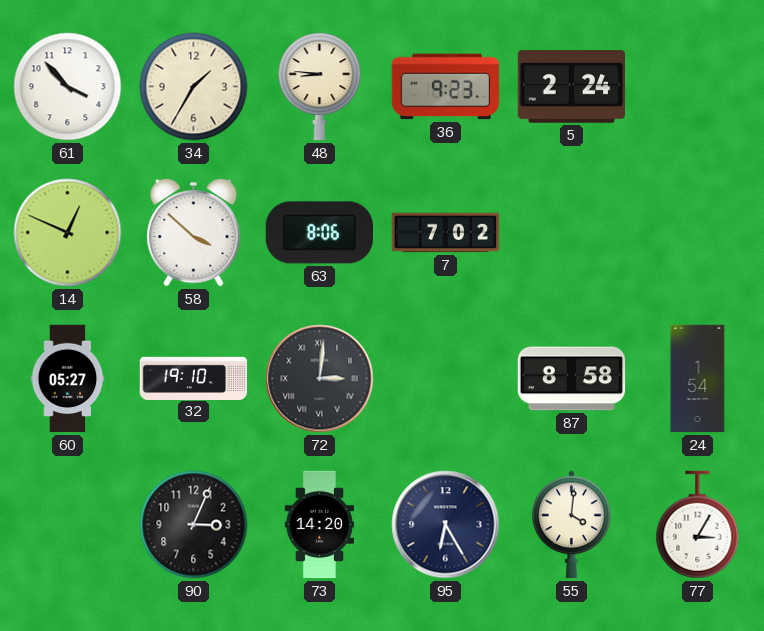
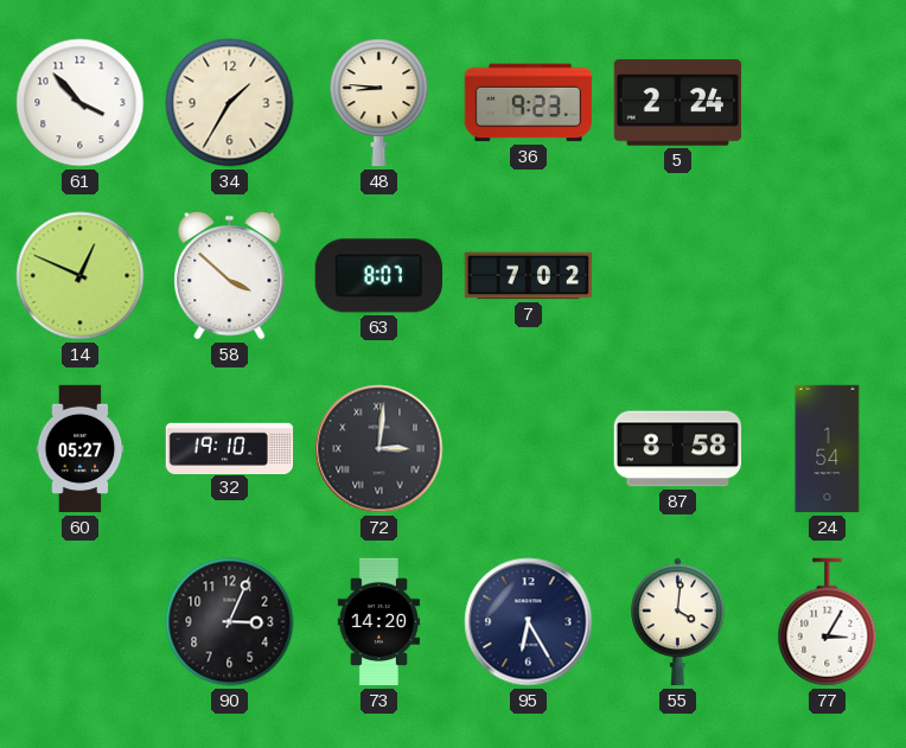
63: 8:06 -> 8:07
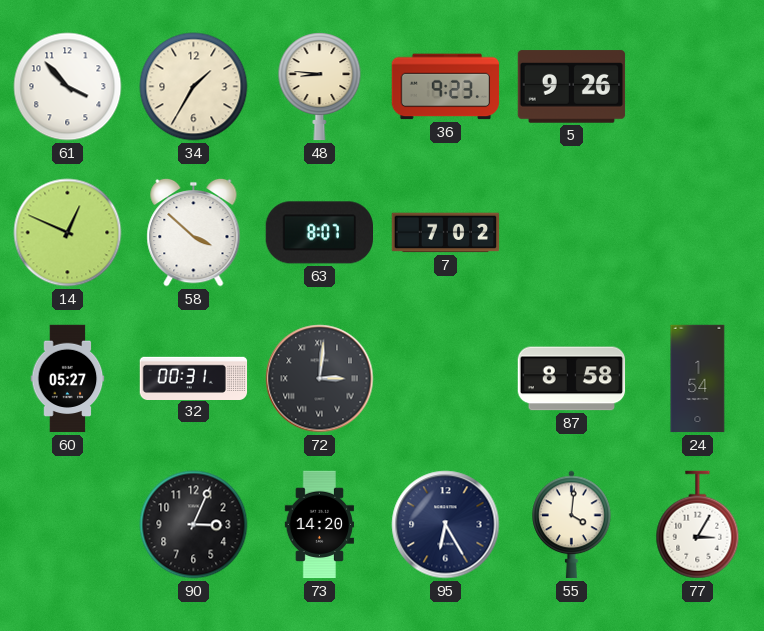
5: 2:24 -> 9:26
32: 19:10 -> 00:31
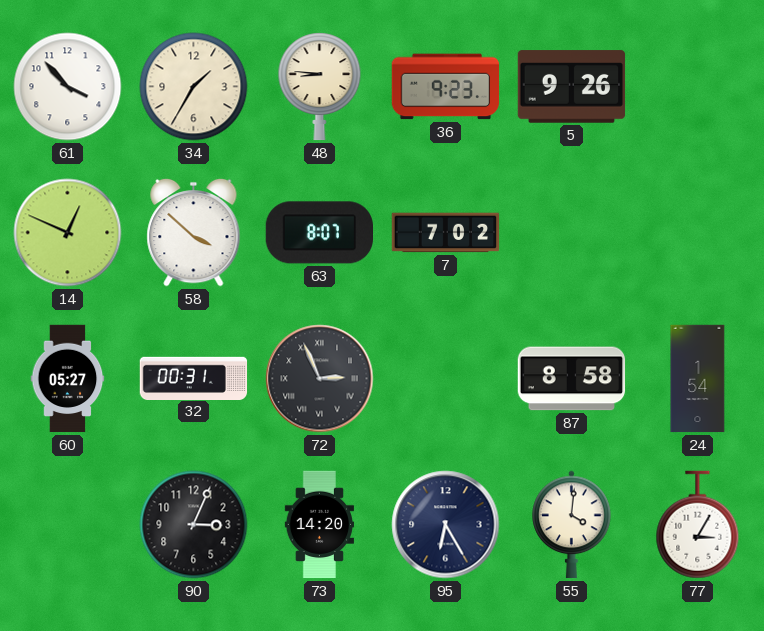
72: 3:01 -> 2:56
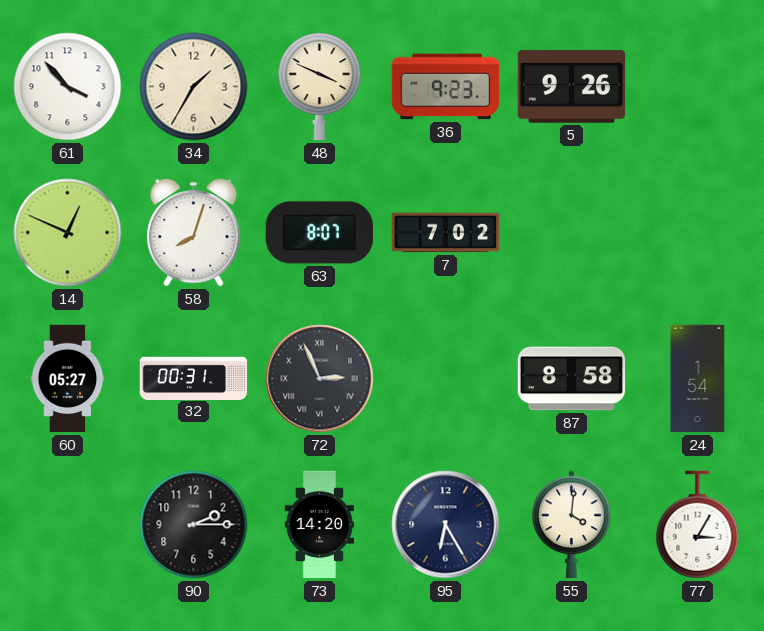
48: 8:46 -> 3:49
58: 3:52 -> 8:03
90: 3:04 -> 2:15
